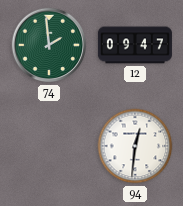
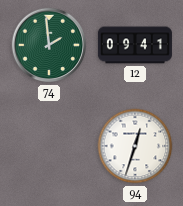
12: 09:47 -> 09:41
94: 12:31 -> 12:33
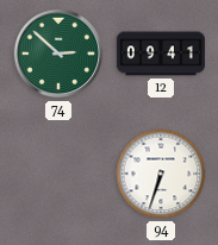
74: 1:59 -> 2:52
94: 12:33 -> 6:33
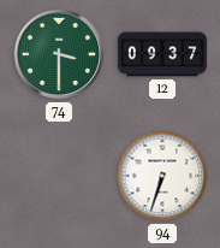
74: 2:52 -> 3:30
12: 09:41 -> 09:37
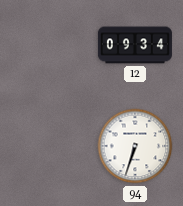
74: 3:30 -> none
12: 09:37 -> 09:34
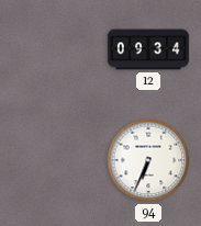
94: 6:33 -> 6:34
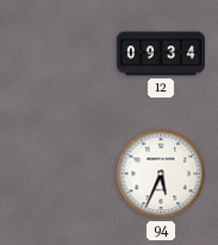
94: 6:34 -> 5:34
